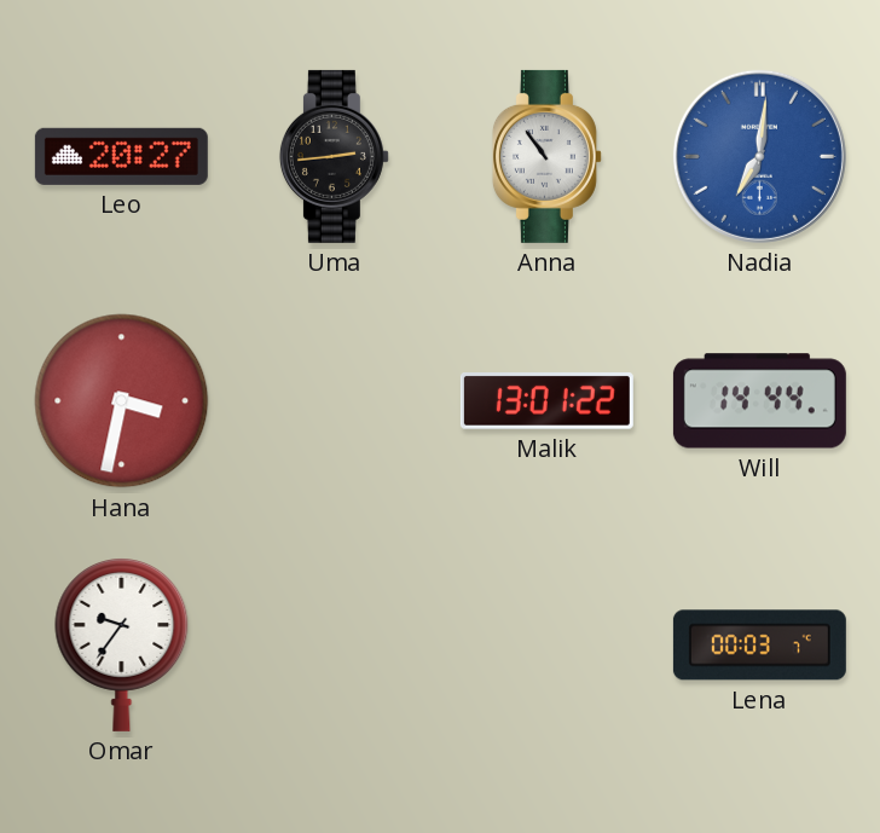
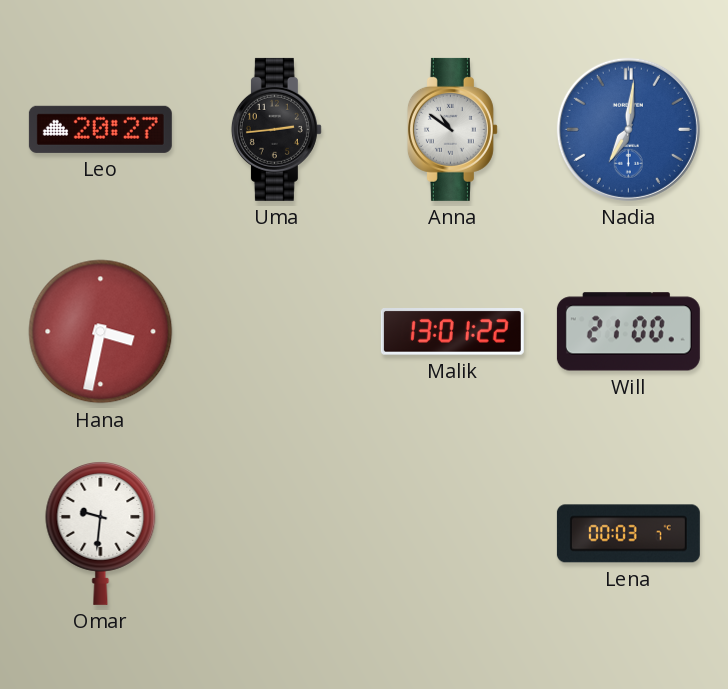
Anna: 10:54 -> 10:51
Will: 14:44 -> 21:00
Omar: 9:36 -> 9:31
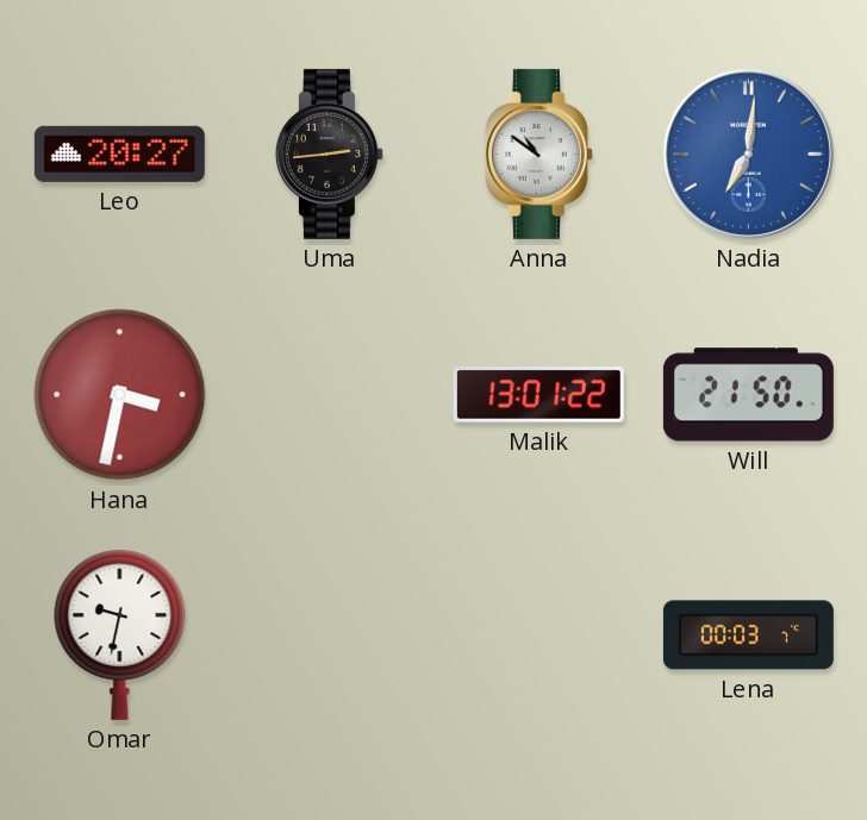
Will: 21:00 -> 21:50
Omar: 9:31 -> 9:32
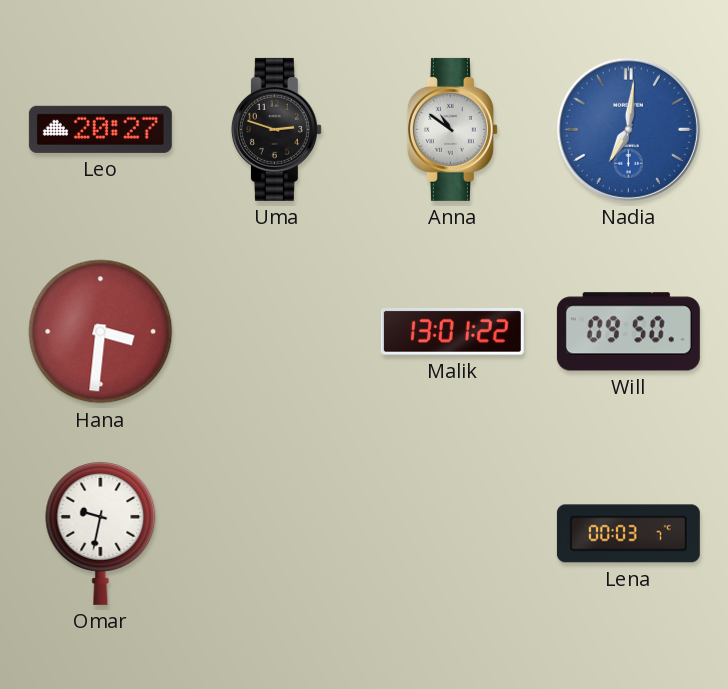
Uma: 2:44 -> 2:48
Hana: 3:32 -> 3:31
Will: 21:50 -> 09:50
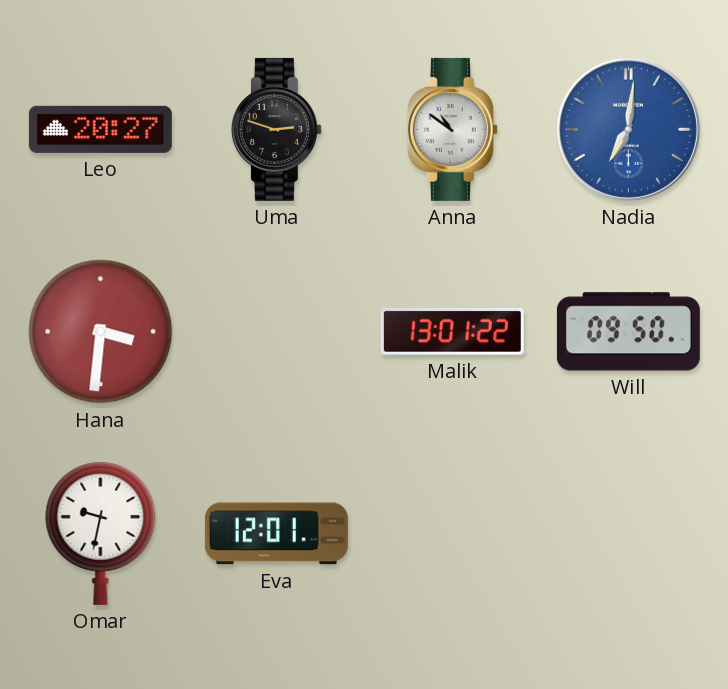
Eva: none -> 12:01
Lena: 00:03 -> none
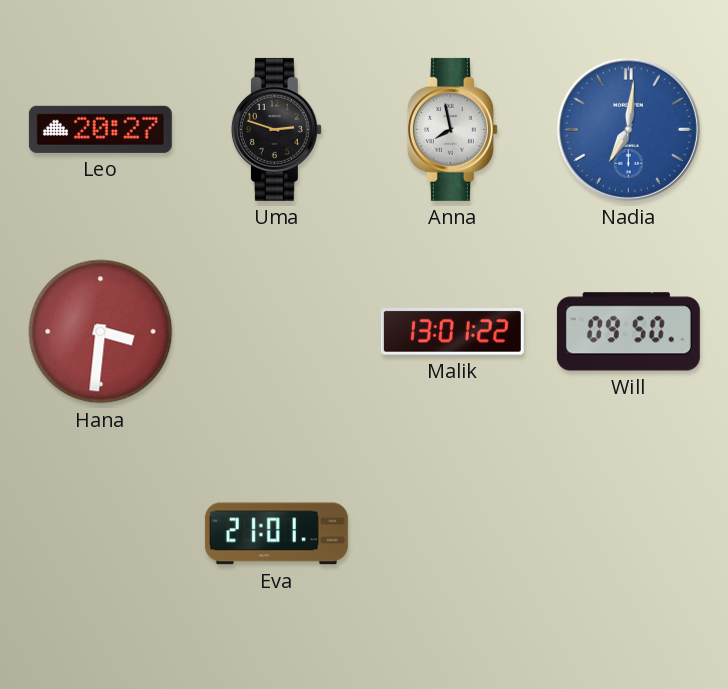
Anna: 10:51 -> 7:58
Omar: 9:32 -> none
Eva: 12:01 -> 21:01
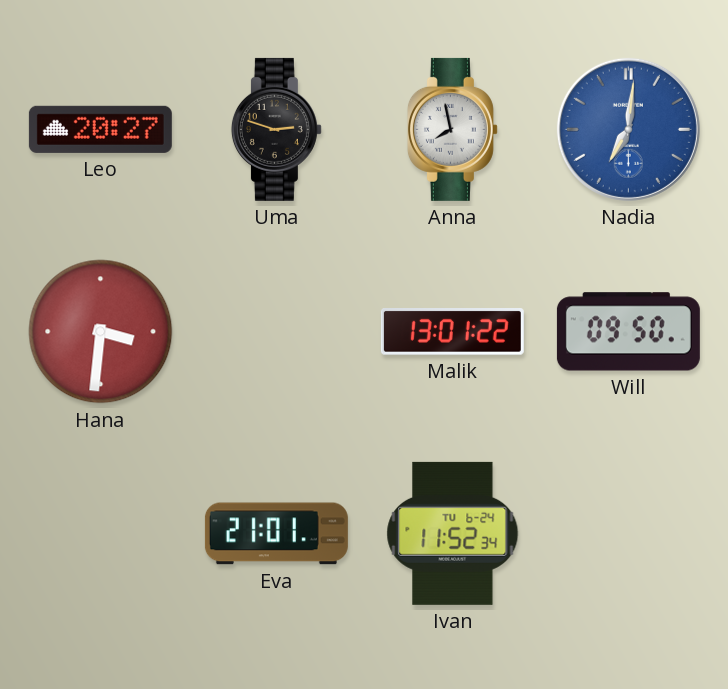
Ivan: none -> 11:52
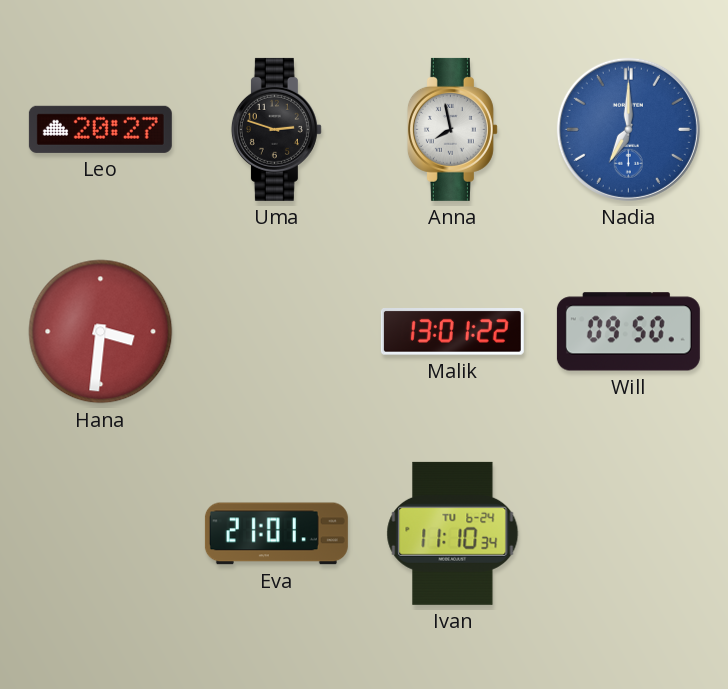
Nadia: 7:01 -> 7:00
Ivan: 11:52 -> 11:10
